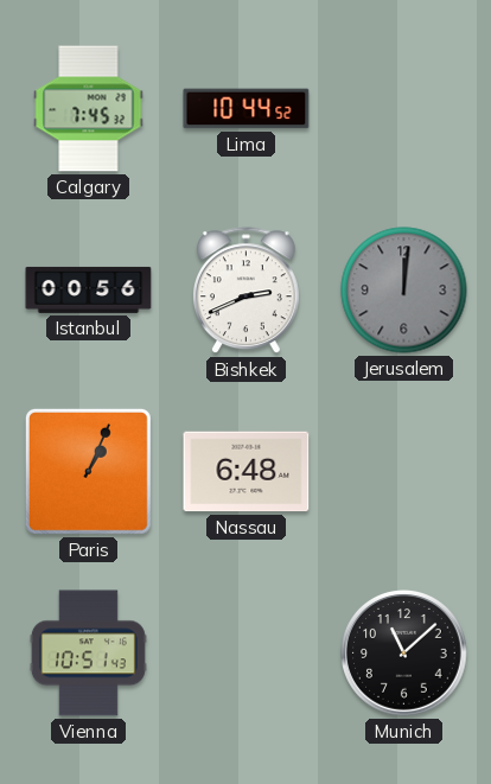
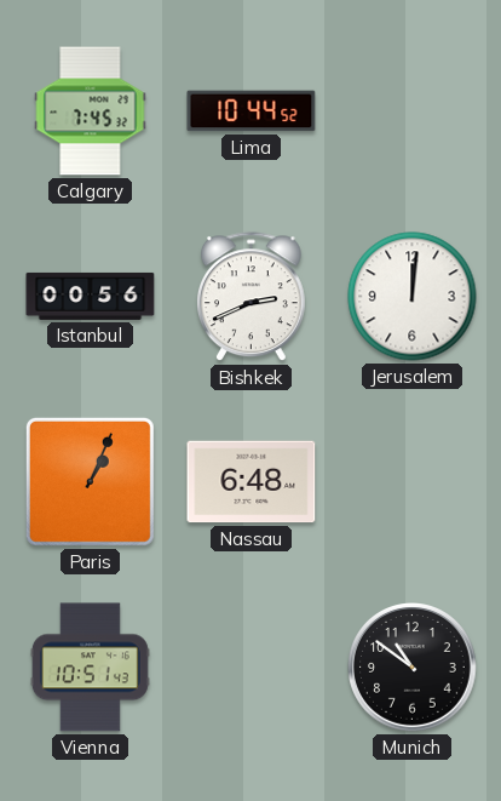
Jerusalem dial: grey -> white
Munich: 11:08 -> 10:51
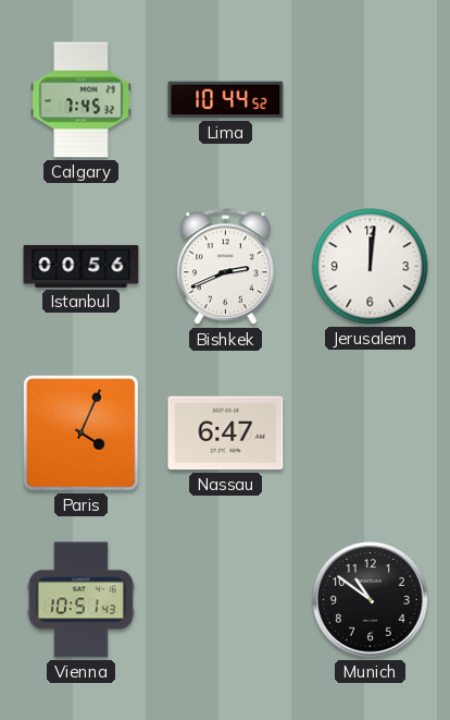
Paris: 1:04 -> 4:04
Nassau: 6:48 -> 6:47
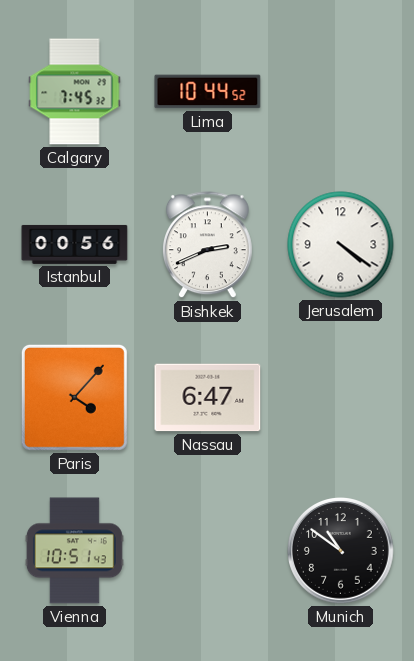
Jerusalem: 12:01 -> 4:21
Paris: 4:04 -> 4:07
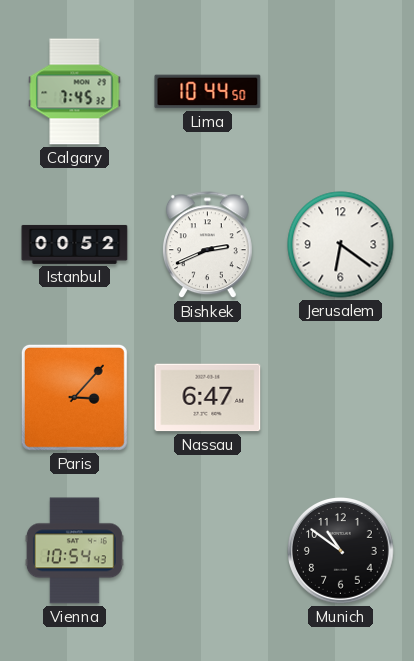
Lima: 10:44:52 -> 10:44:50
Istanbul: 00:56 -> 00:52
Jerusalem: 4:21 -> 6:21
Paris: 4:07 -> 3:07
Vienna: 10:51 -> 10:54
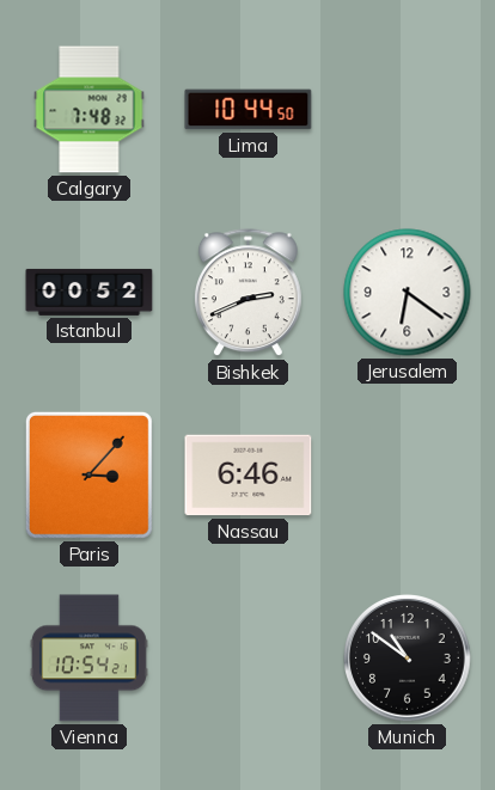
Calgary: 7:45 -> 7:48
Nassau: 6:47 -> 6:46
Vienna: 10:54:43 -> 10:54:21
